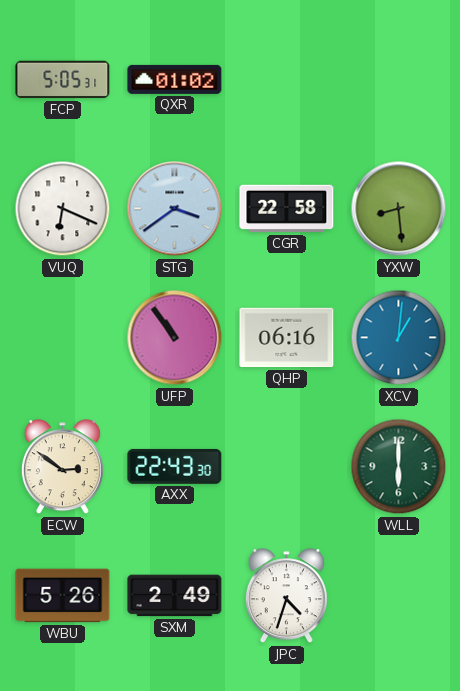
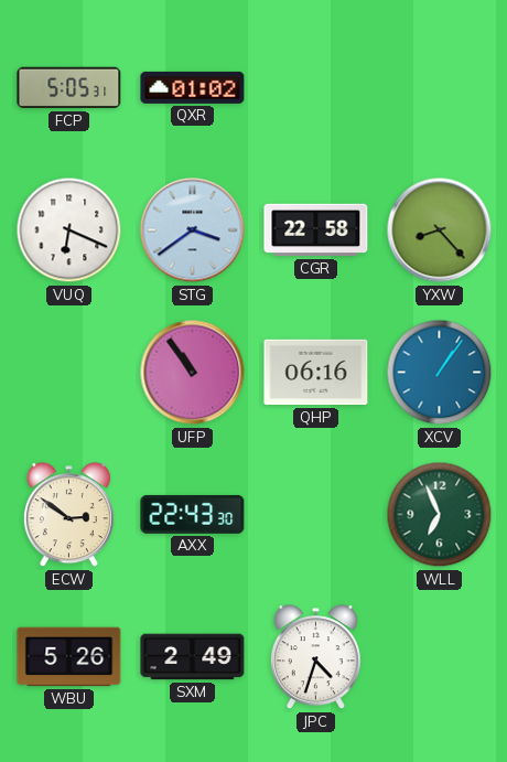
YXW: 8:29 -> 8:23
XCV: 1:01 -> 1:06
WLL: 6:00 -> 6:56
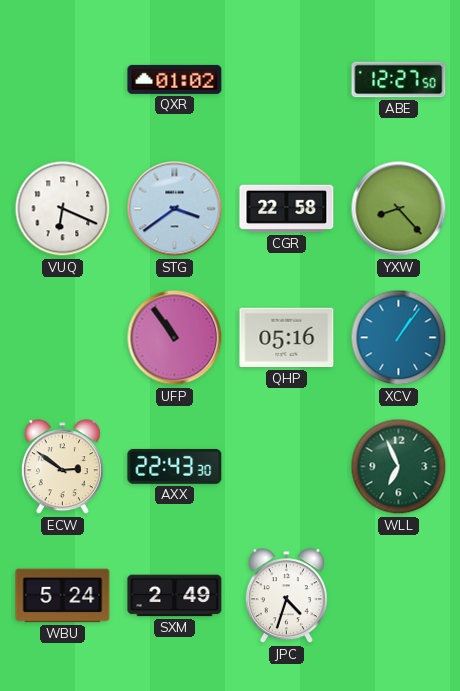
FCP: 5:05 -> none
ABE: none -> 12:27
QHP: 06:16 -> 05:16
WBU: 5:26 -> 5:24
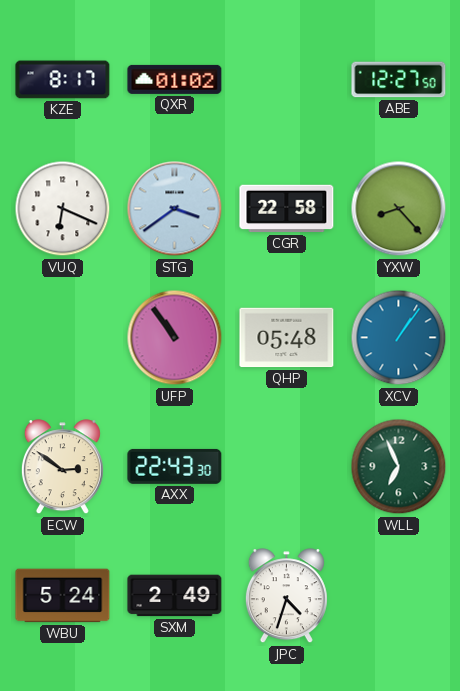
KZE: none -> 8:17
QHP: 05:16 -> 05:48
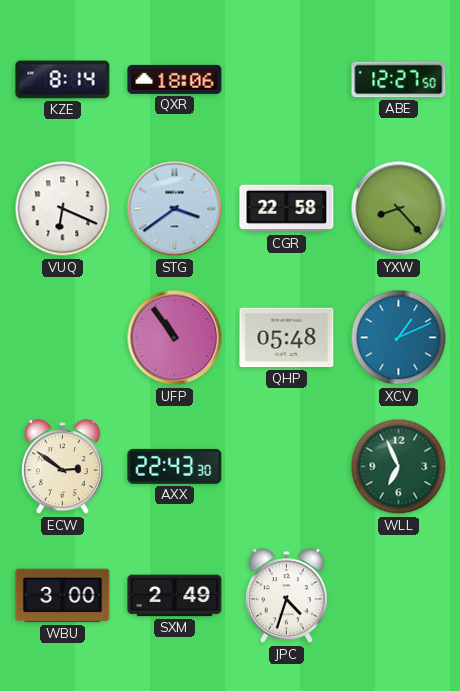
KZE: 8:17 -> 8:14
QXR: 01:02 -> 18:06
XCV: 1:06 -> 1:11
WBU: 5:24 -> 3:00
